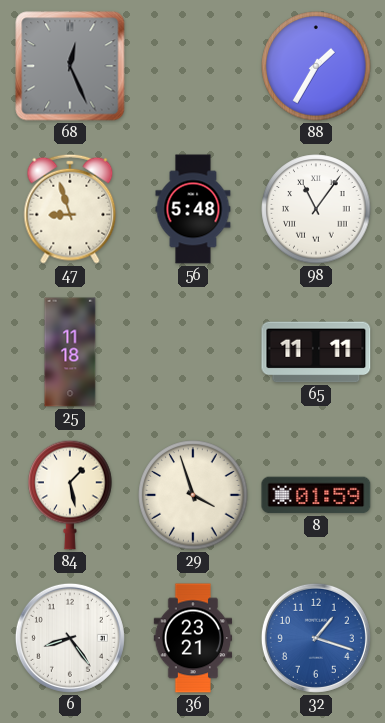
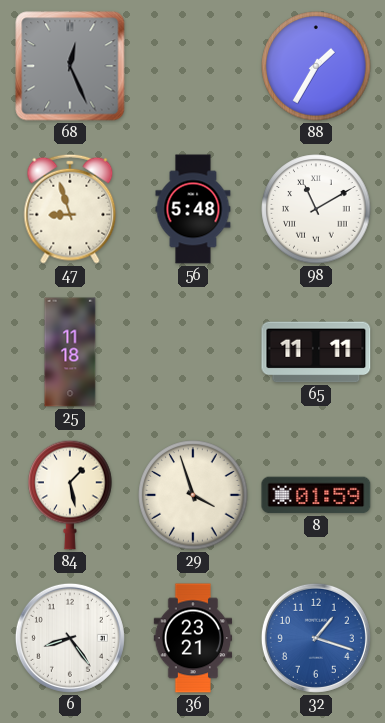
98: 11:06 -> 11:10
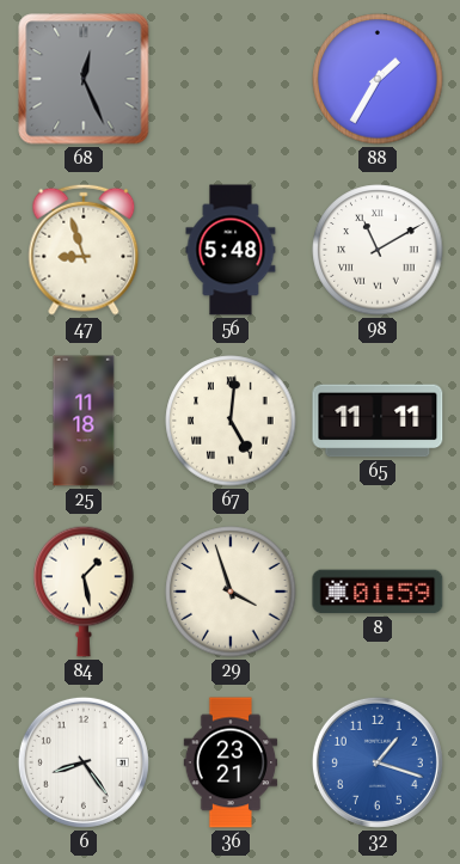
67: none -> 5:01
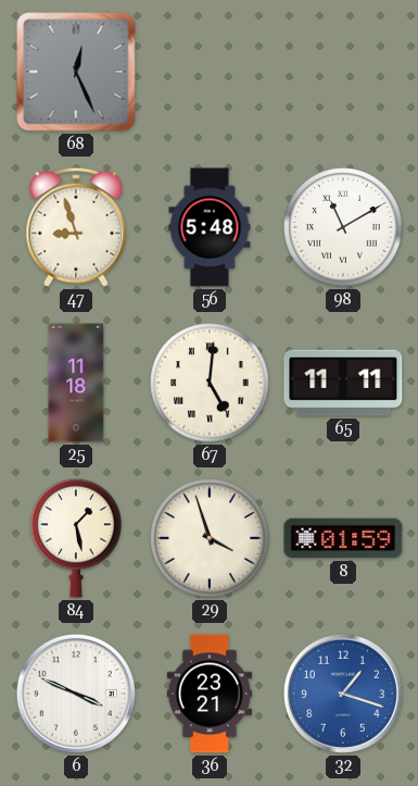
88: 1:35 -> none
6: 8:24 -> 3:49
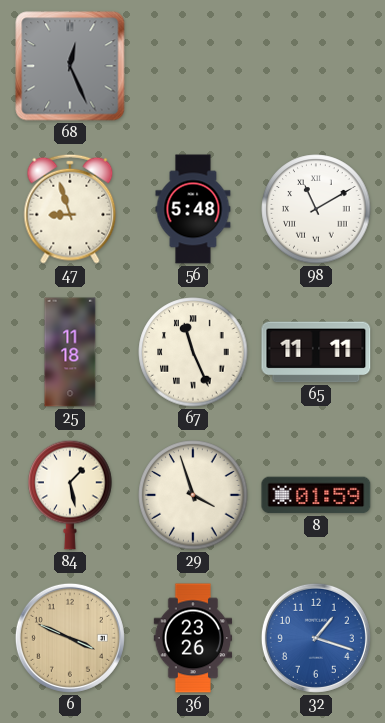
67: 5:01 -> 11:26
6 dial: white -> champagne
36: 23:21 -> 23:26
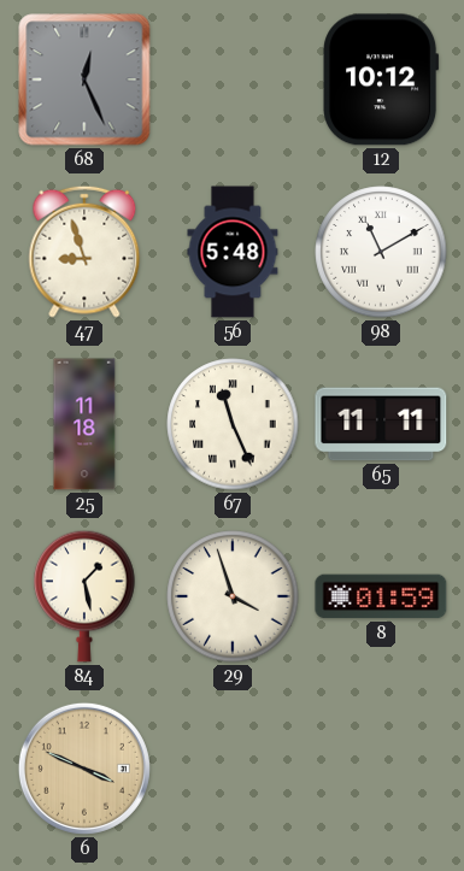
12: none -> 10:12
36: 23:26 -> none
32: 1:18 -> none
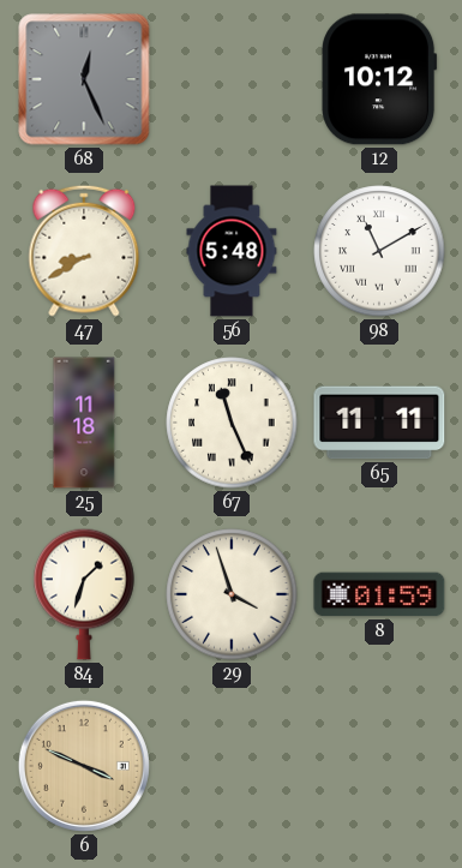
47: 8:57 -> 8:40
84: 1:28 -> 1:33
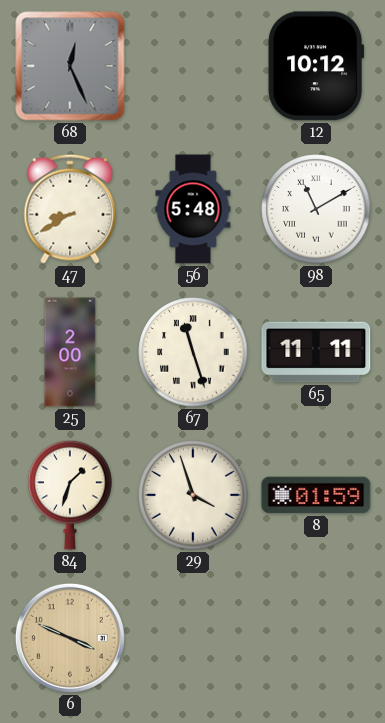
25: 11:18 -> 2:00
67: 11:26 -> 11:27
